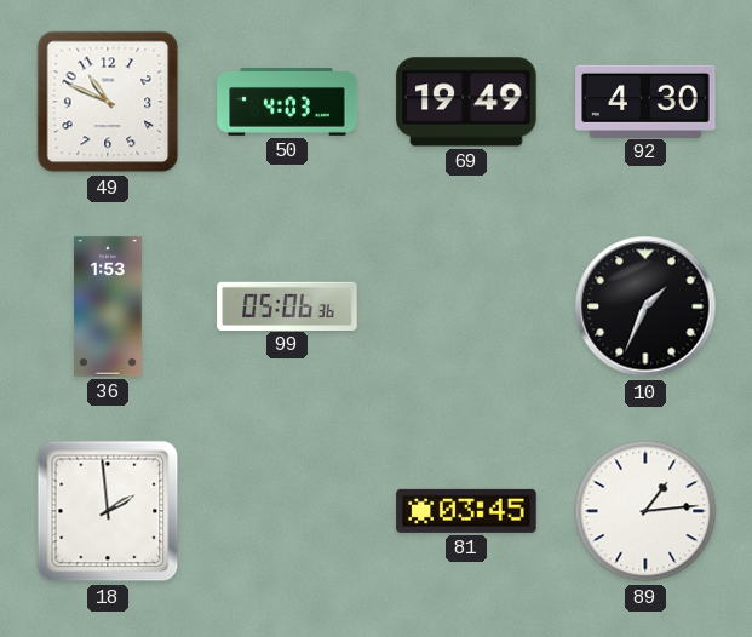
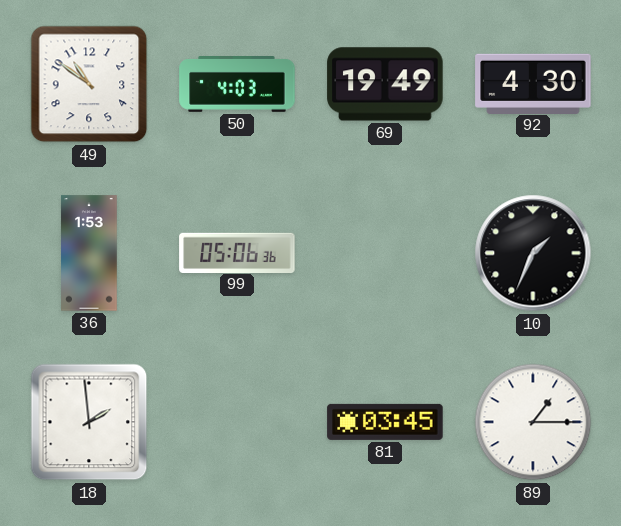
49: 10:49 -> 10:51
89: 1:14 -> 1:15
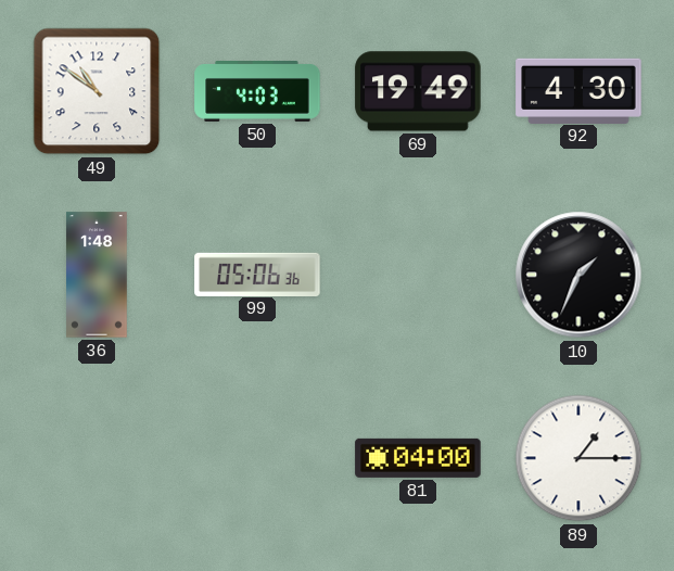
36: 1:53 -> 1:48
18: 1:59 -> none
81: 03:45 -> 04:00
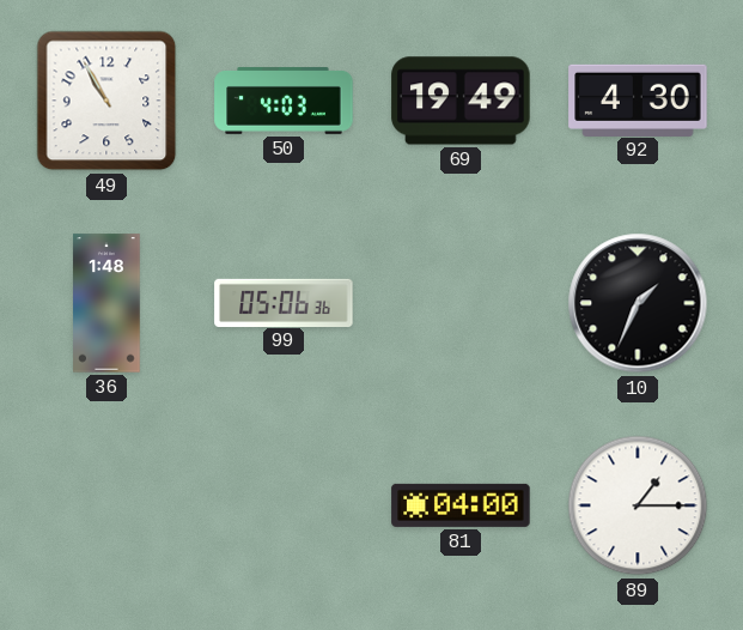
49: 10:51 -> 10:55
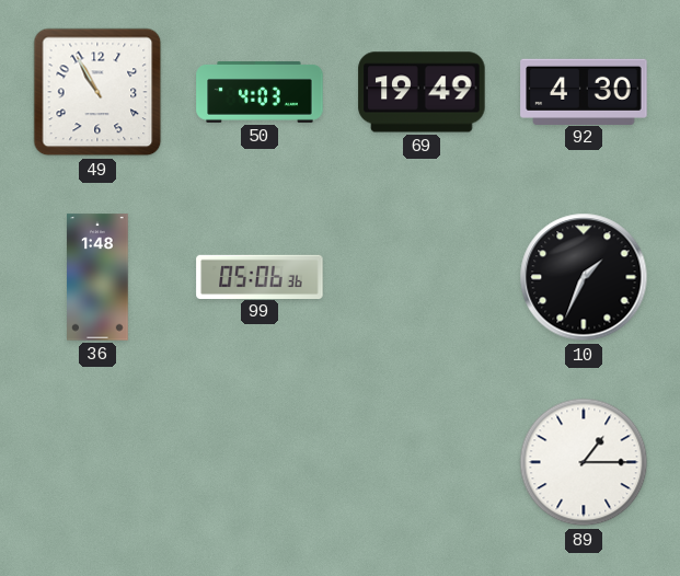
81: 04:00 -> none
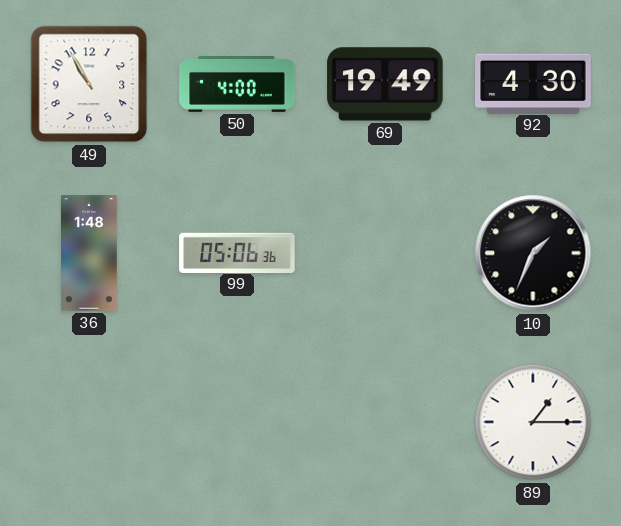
50: 4:03 -> 4:00
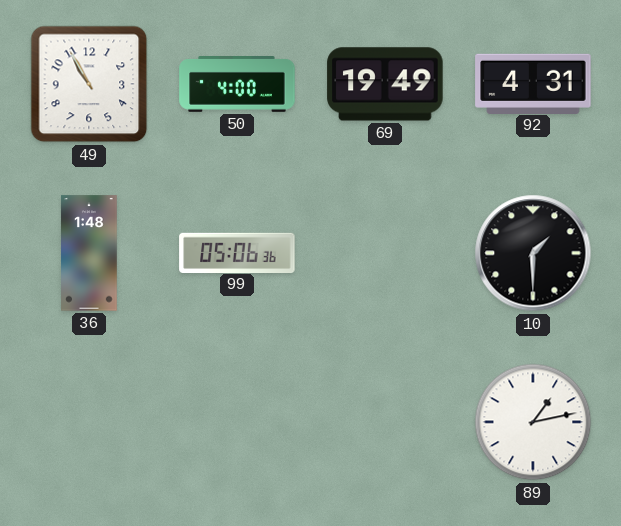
92: 4:30 -> 4:31
10: 1:34 -> 1:30
89: 1:15 -> 1:13
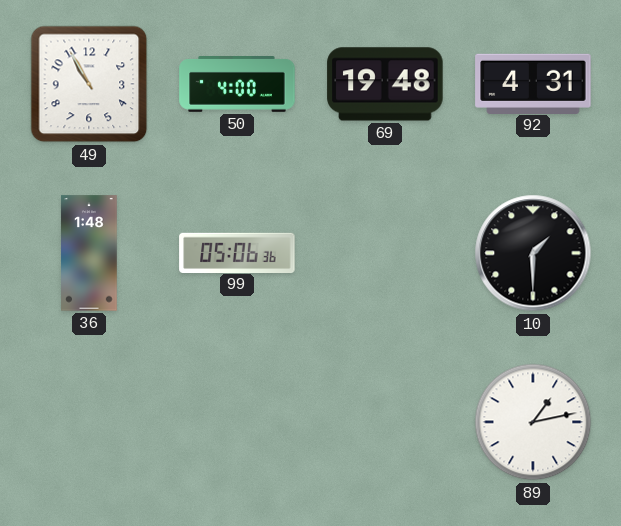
69: 19:49 -> 19:48
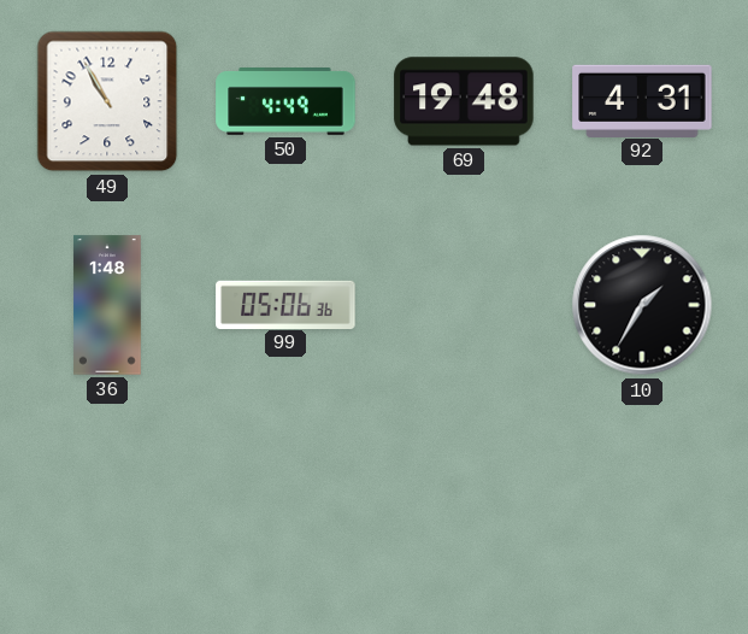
50: 4:00 -> 4:49
10: 1:30 -> 1:35
89: 1:13 -> none
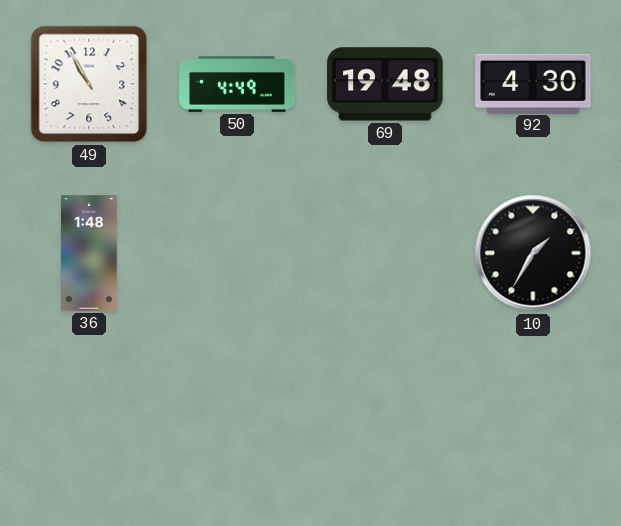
92: 4:31 -> 4:30
99: 05:06 -> none
